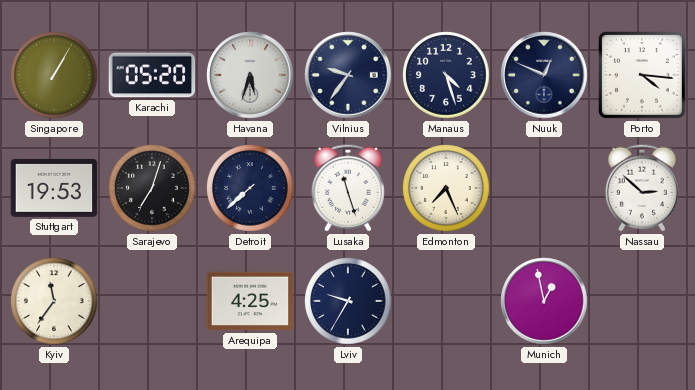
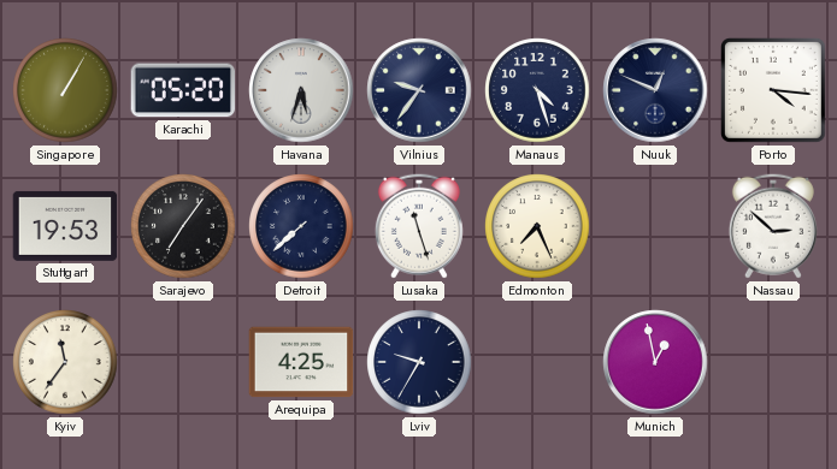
Sarajevo: 7:03 -> 7:06
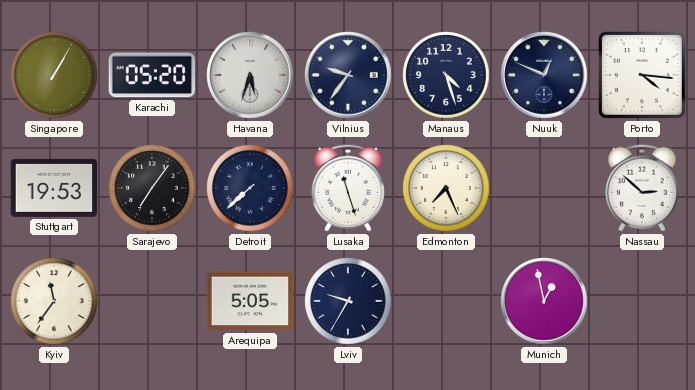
Arequipa: 4:25 -> 5:05
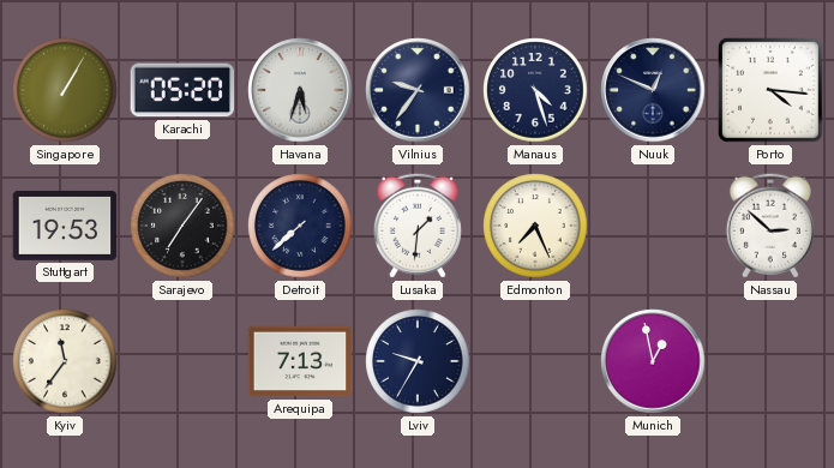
Lusaka: 11:27 -> 1:31
Arequipa: 5:05 -> 7:13
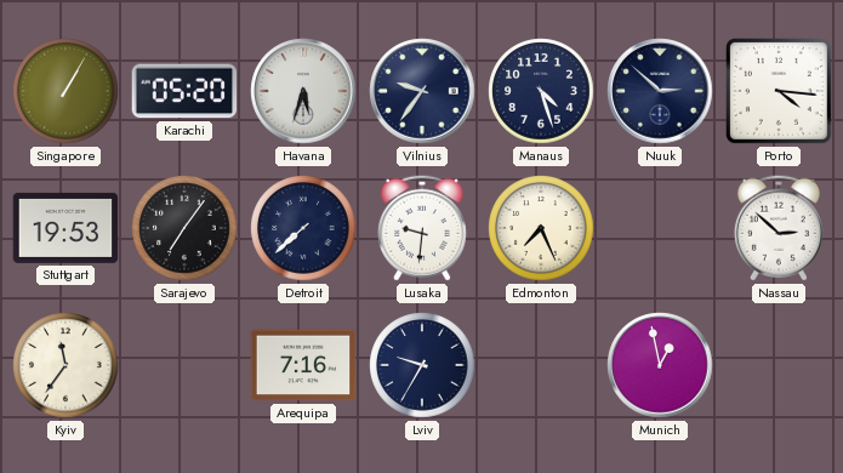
Nuuk: 12:49 -> 2:52
Lusaka: 1:31 -> 9:31
Arequipa: 7:13 -> 7:16
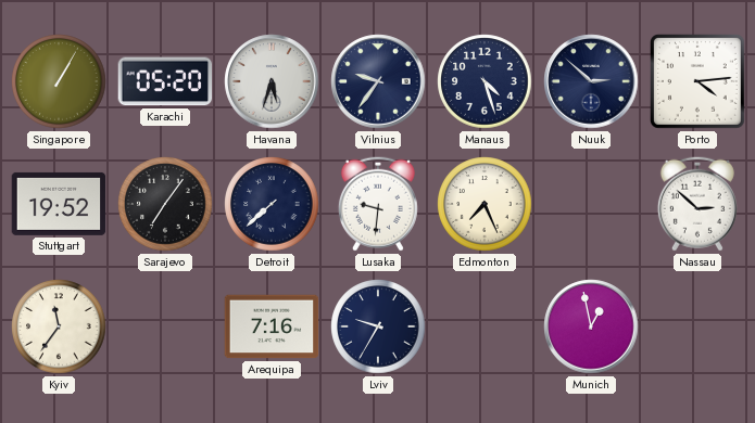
Porto: 4:16 -> 4:14
Stuttgart: 19:53 -> 19:52
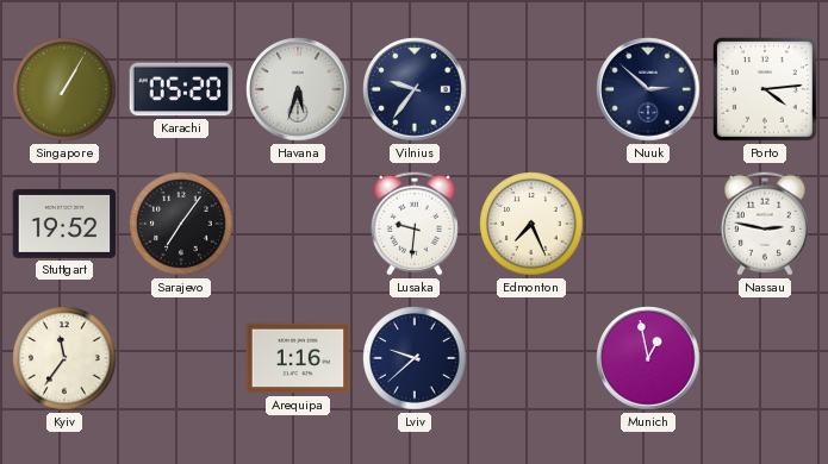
Manaus: 4:27 -> none
Detroit: 7:38 -> none
Nassau: 2:52 -> 2:47
Arequipa: 7:16 -> 1:16
Lviv: 9:35 -> 9:38
